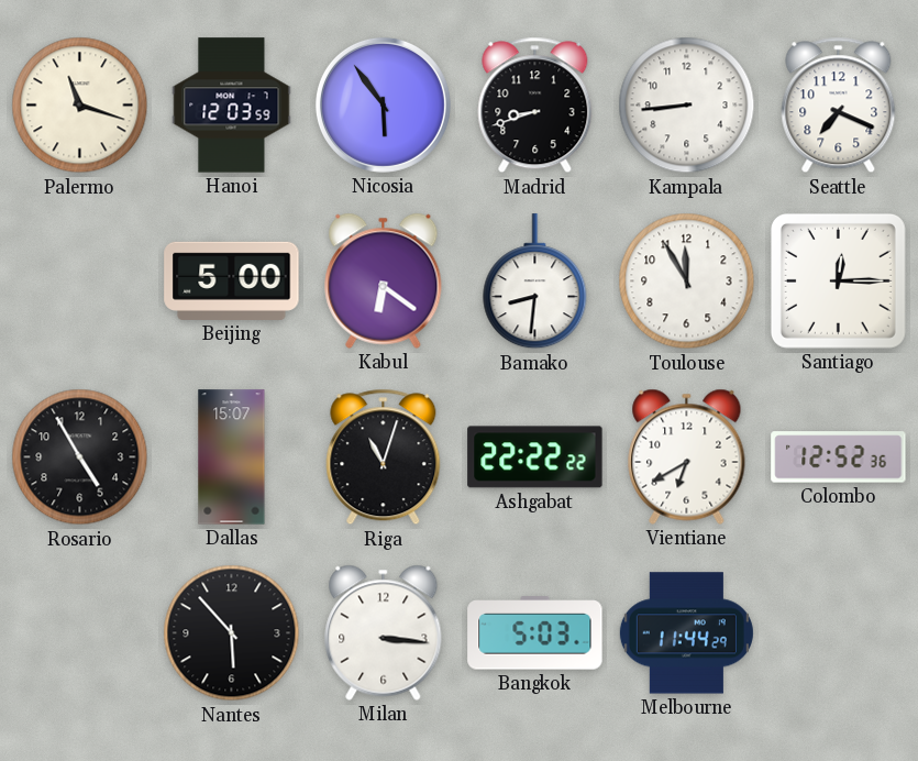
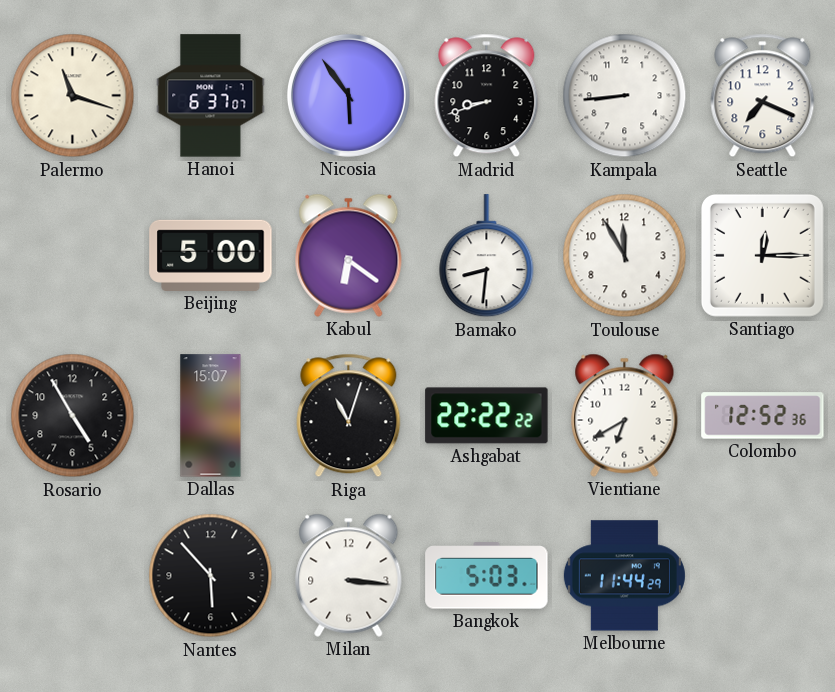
Hanoi: 12:03 -> 6:37
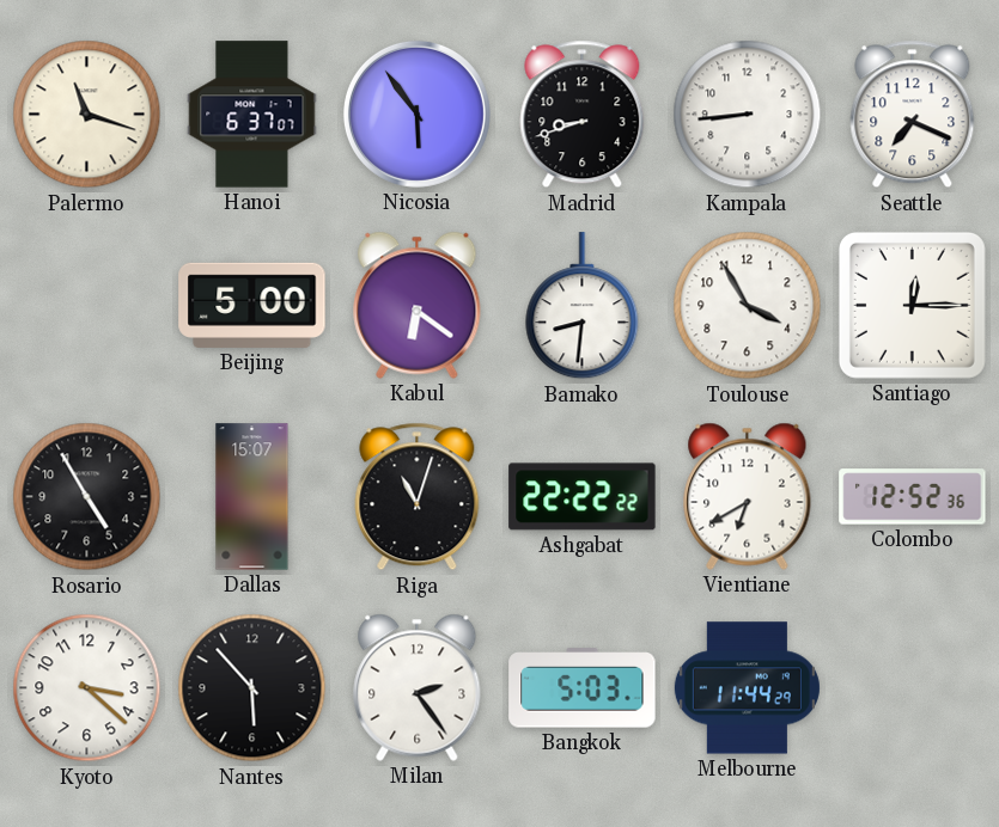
Toulouse: 11:55 -> 3:55
Kyoto: none -> 3:22
Milan: 3:16 -> 2:24
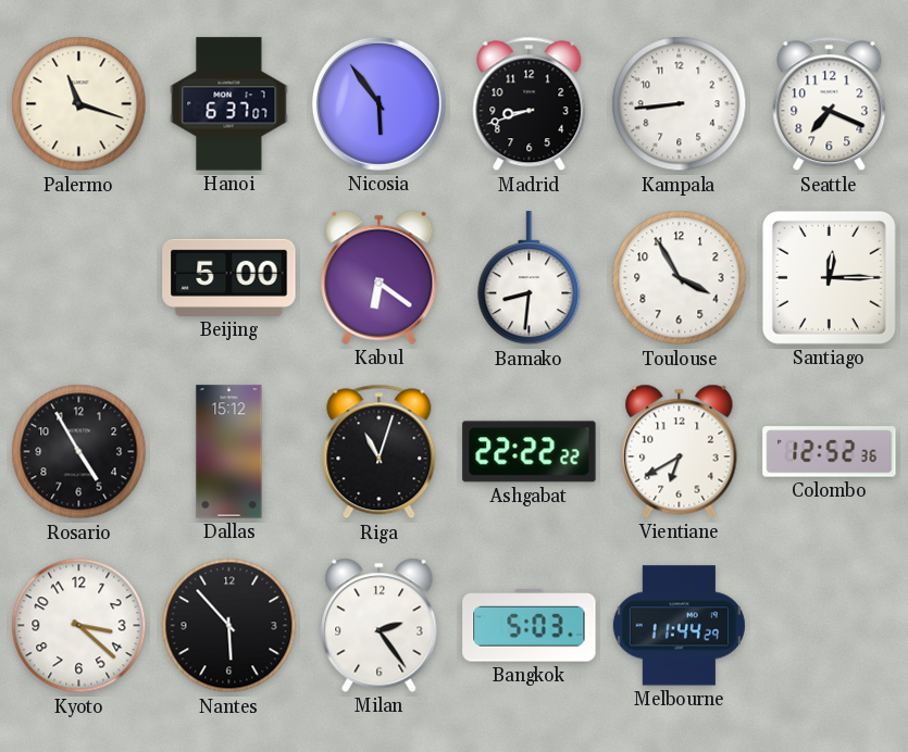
Dallas: 15:07 -> 15:12
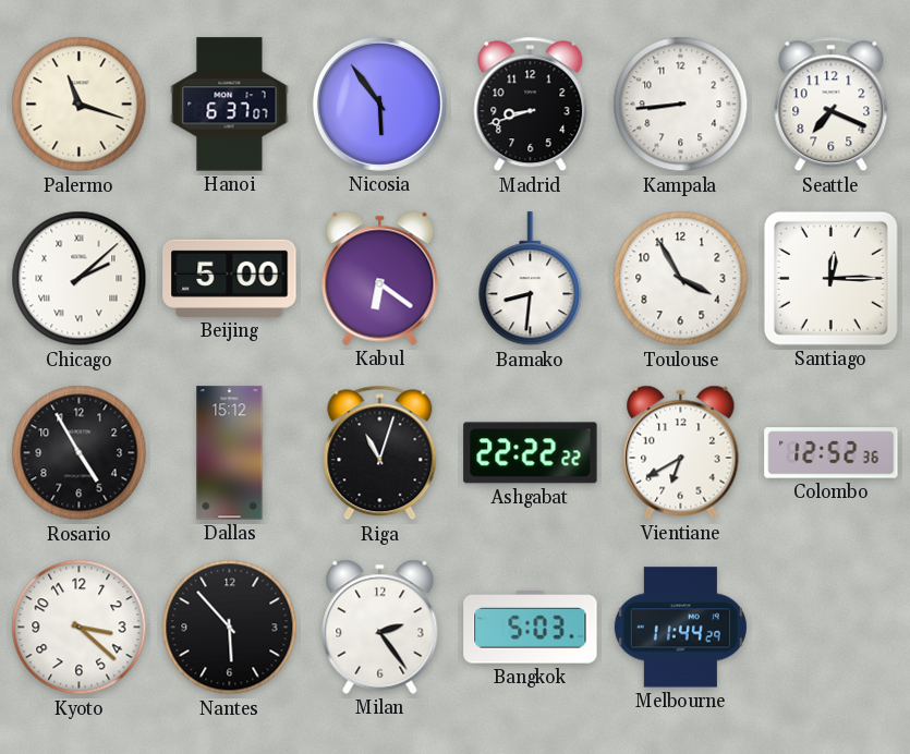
Chicago: none -> 2:08
